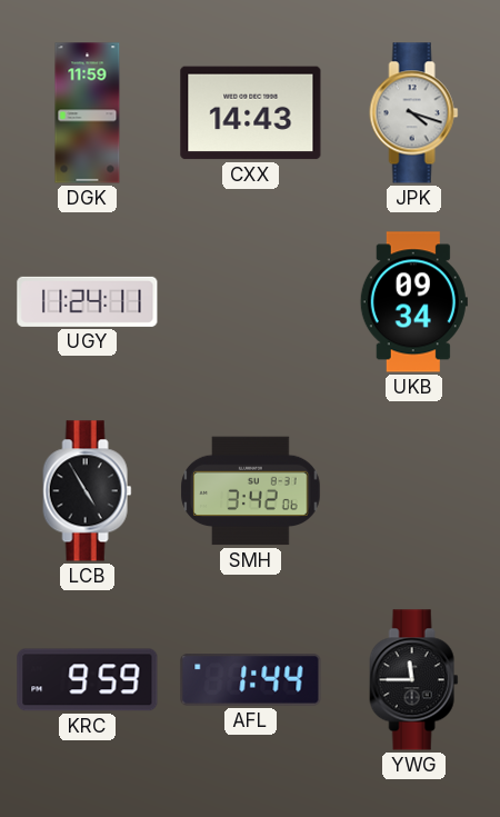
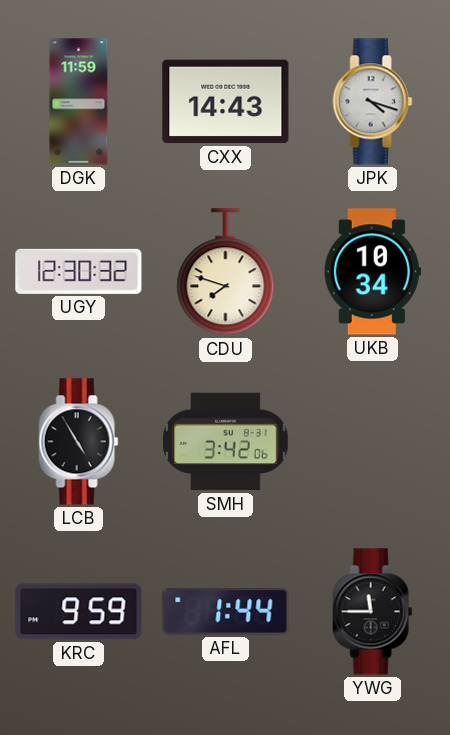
UGY: 11:24 -> 12:30
CDU: none -> 7:48
UKB: 09:34 -> 10:34
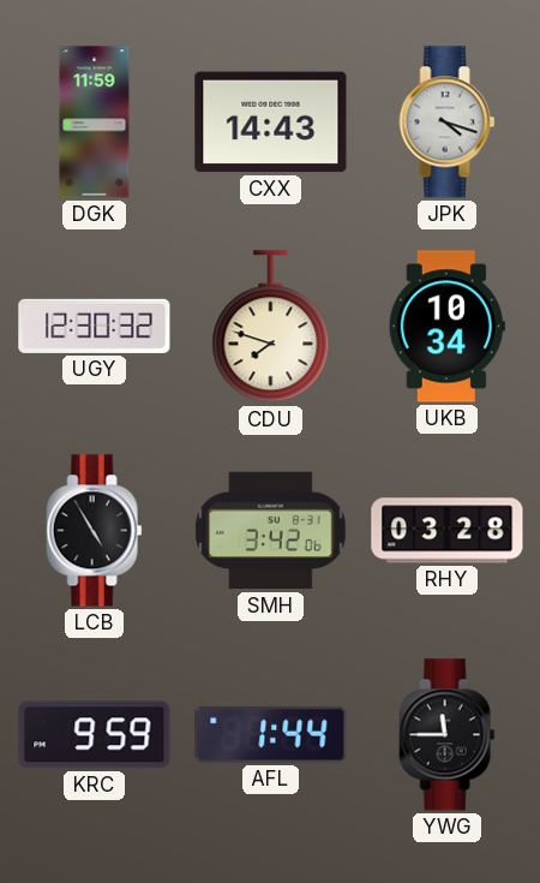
RHY: none -> 03:28
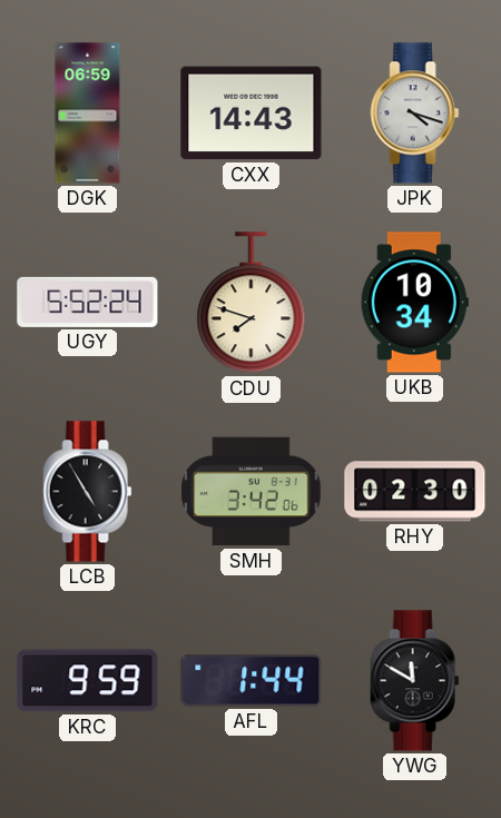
DGK: 11:59 -> 06:59
UGY: 12:30 -> 5:52
RHY: 03:28 -> 02:30
YWG: 11:45 -> 11:50
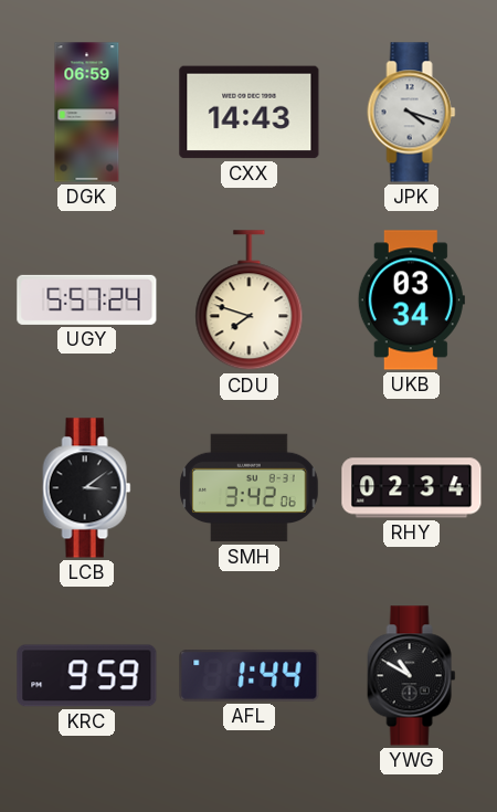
UGY: 5:52 -> 5:57
UKB: 10:34 -> 03:34
LCB: 4:55 -> 3:09
RHY: 02:30 -> 02:34
YWG: 11:50 -> 10:50
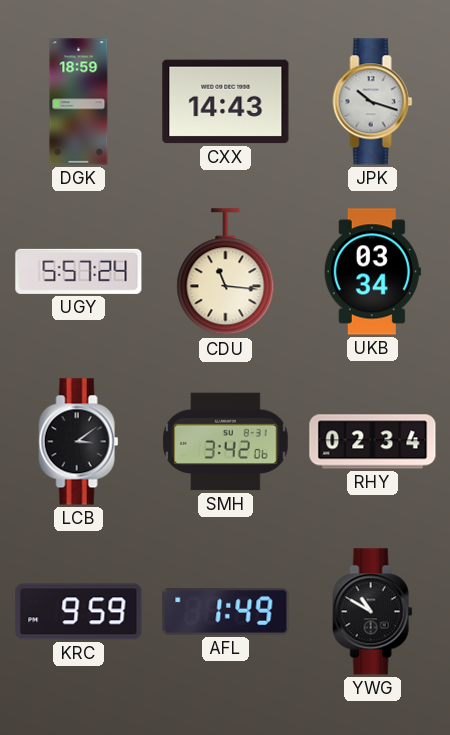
DGK: 06:59 -> 18:59
JPK: 4:18 -> 10:18
CDU: 7:48 -> 11:16
AFL: 1:44 -> 1:49
